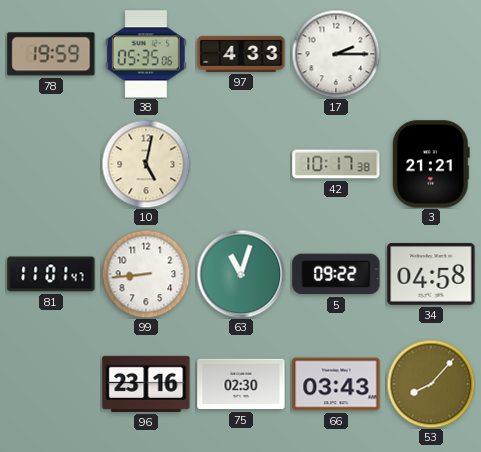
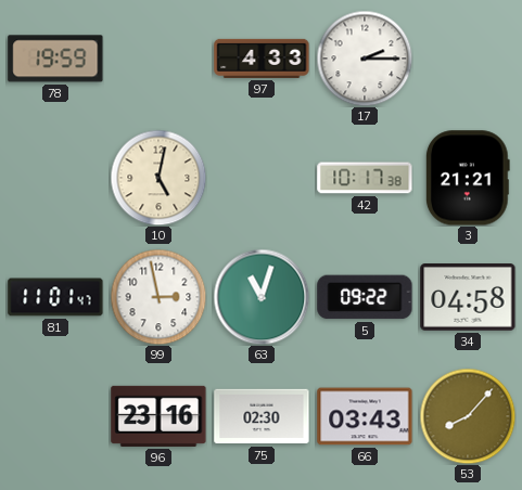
38: 05:35 -> none
99: 8:44 -> 2:58
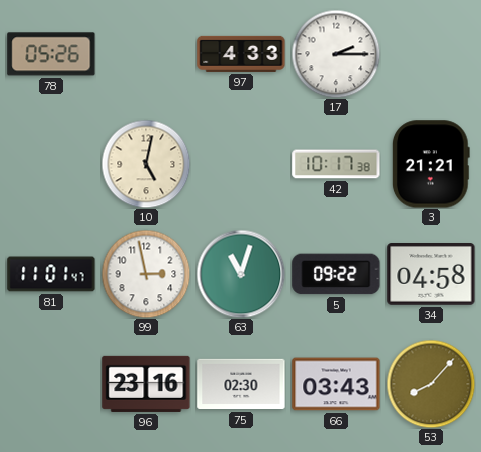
78: 19:59 -> 05:26
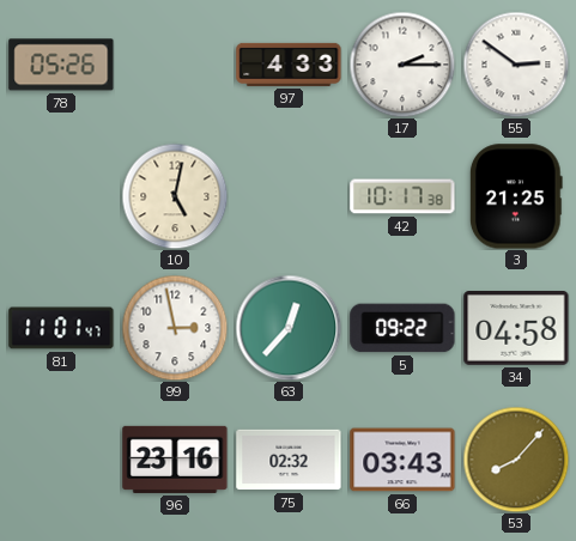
55: none -> 2:51
3: 21:21 -> 21:25
63: 11:03 -> 12:37
75: 02:30 -> 02:32
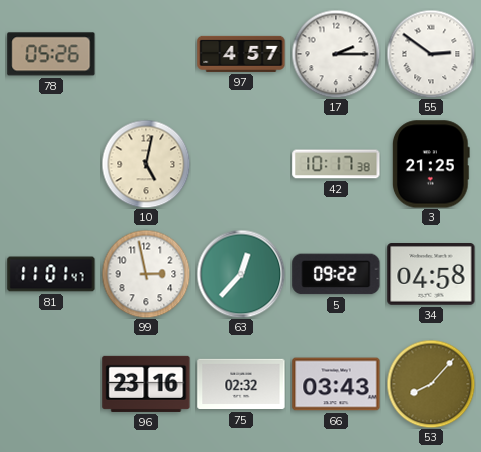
97: 4:33 -> 4:57
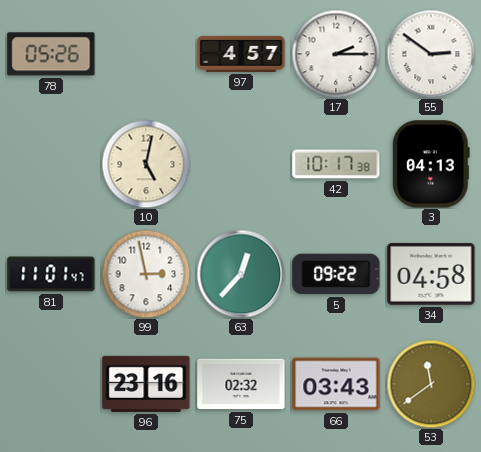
3: 21:25 -> 04:13
53: 8:07 -> 11:39
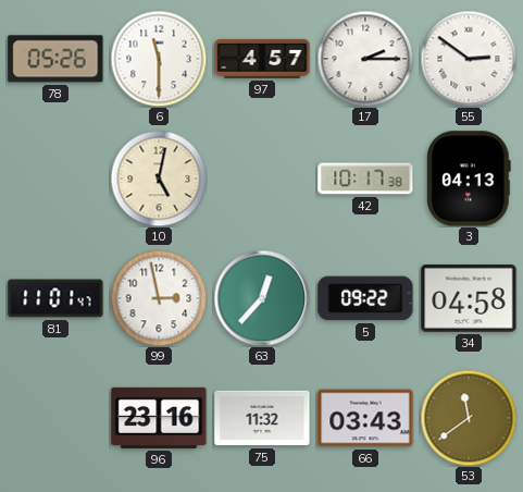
6: none -> 11:30
75: 02:32 -> 11:32
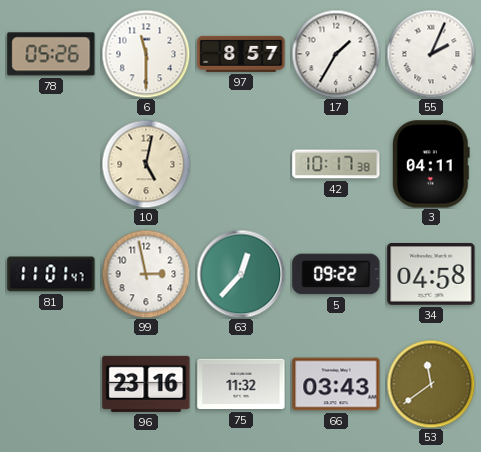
97: 4:57 -> 8:57
17: 2:15 -> 1:35
55: 2:51 -> 2:04
3: 04:13 -> 04:11
